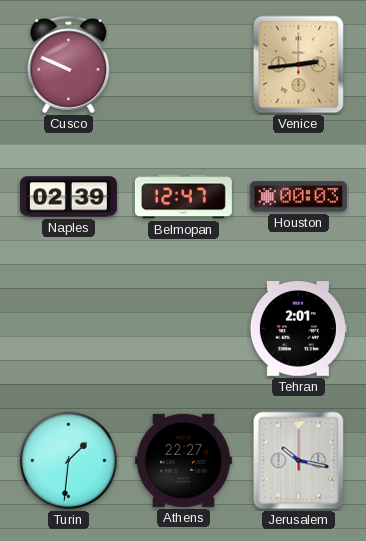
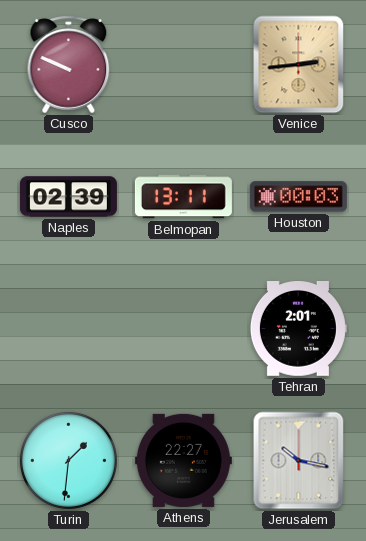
Belmopan: 12:47 -> 13:11
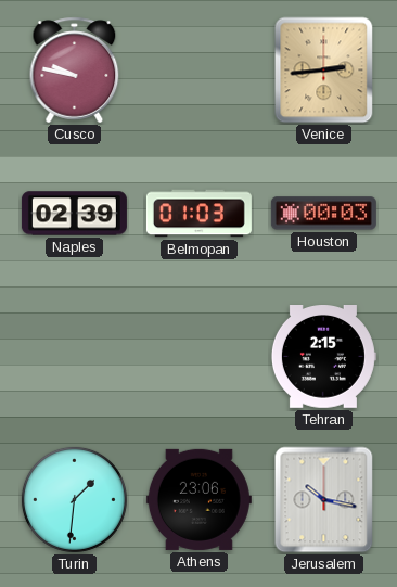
Cusco: 9:49 -> 9:47
Belmopan: 13:11 -> 01:03
Tehran: 2:01 -> 2:15
Athens: 22:27 -> 23:06
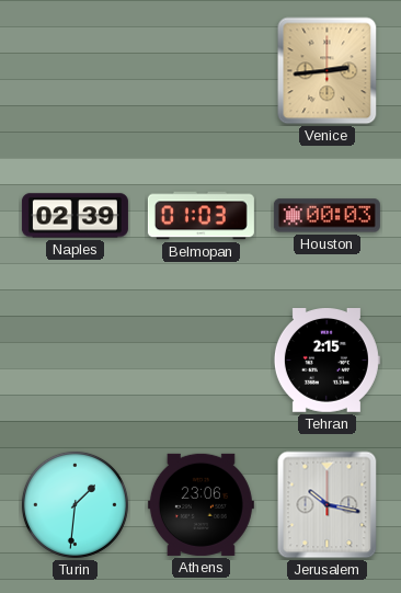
Cusco: 9:47 -> none
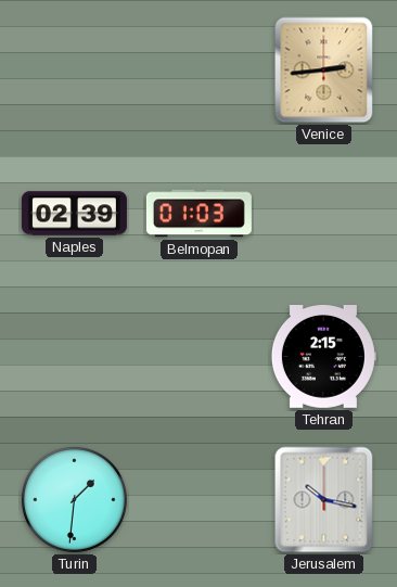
Houston: 00:03 -> none
Athens: 23:06 -> none
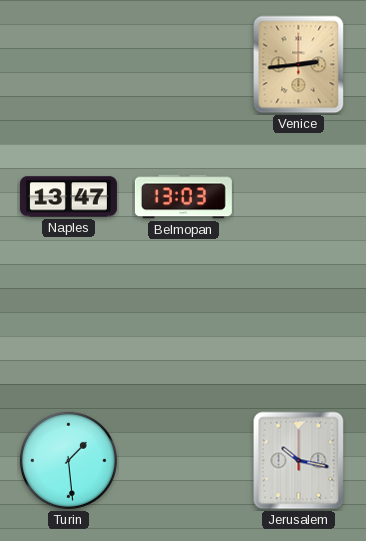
Naples: 02:39 -> 13:47
Belmopan: 01:03 -> 13:03
Tehran: 2:15 -> none
Turin: 1:31 -> 1:29
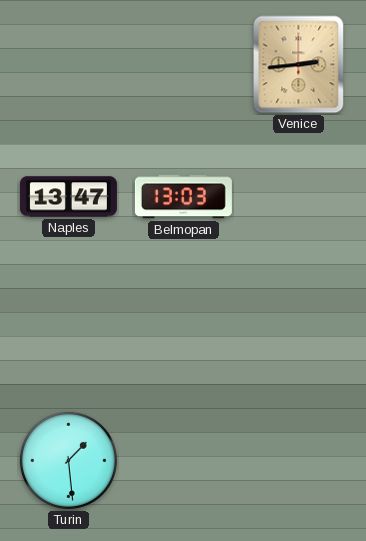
Jerusalem: 10:17 -> none
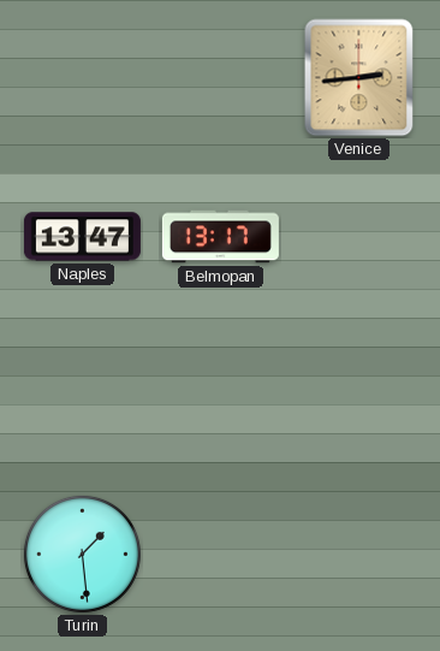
Belmopan: 13:03 -> 13:17
